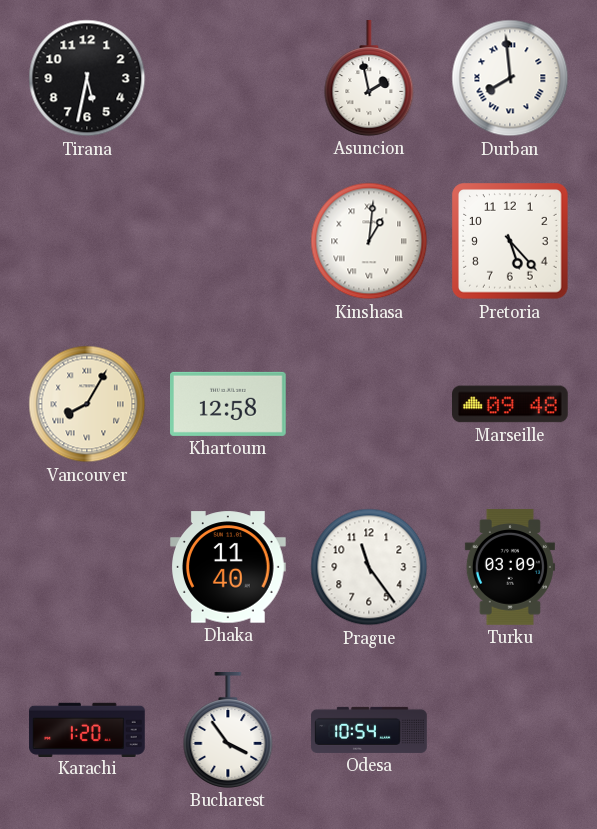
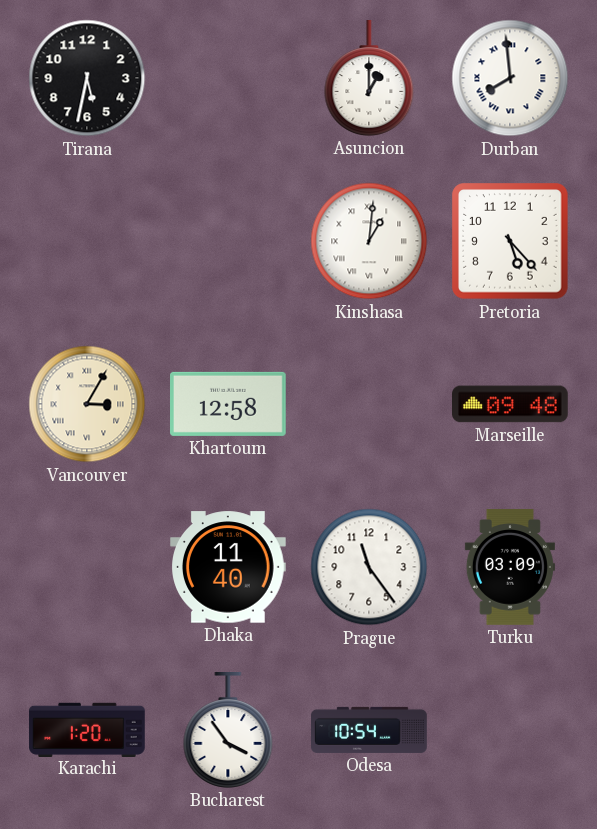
Asuncion: 1:58 -> 1:00
Vancouver: 8:05 -> 3:05
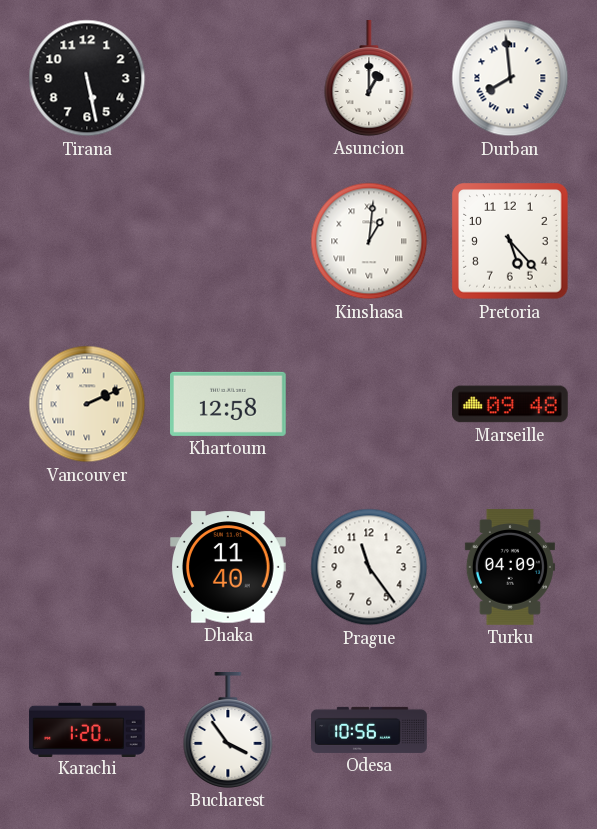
Tirana: 5:32 -> 5:28
Vancouver: 3:05 -> 2:11
Turku: 03:09 -> 04:09
Odesa: 10:54 -> 10:56
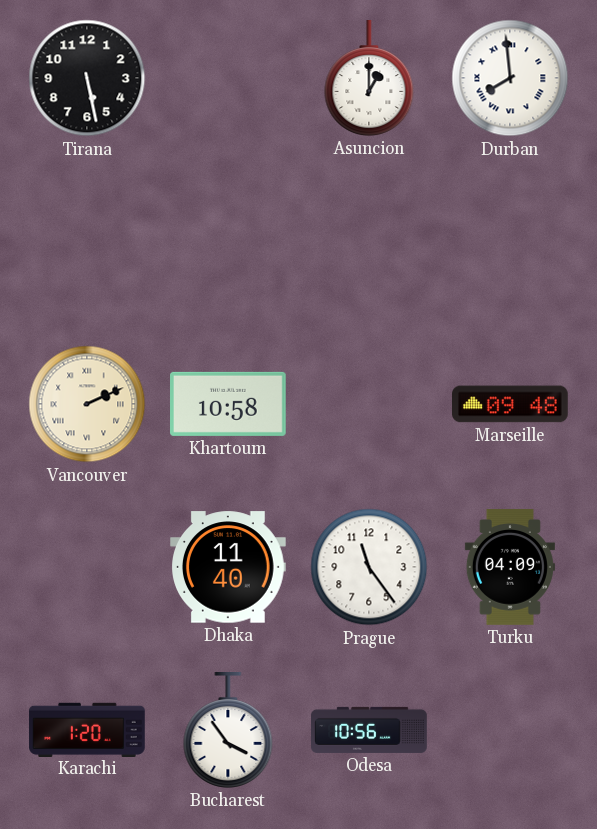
Kinshasa: 1:01 -> none
Pretoria: 5:23 -> none
Khartoum: 12:58 -> 10:58
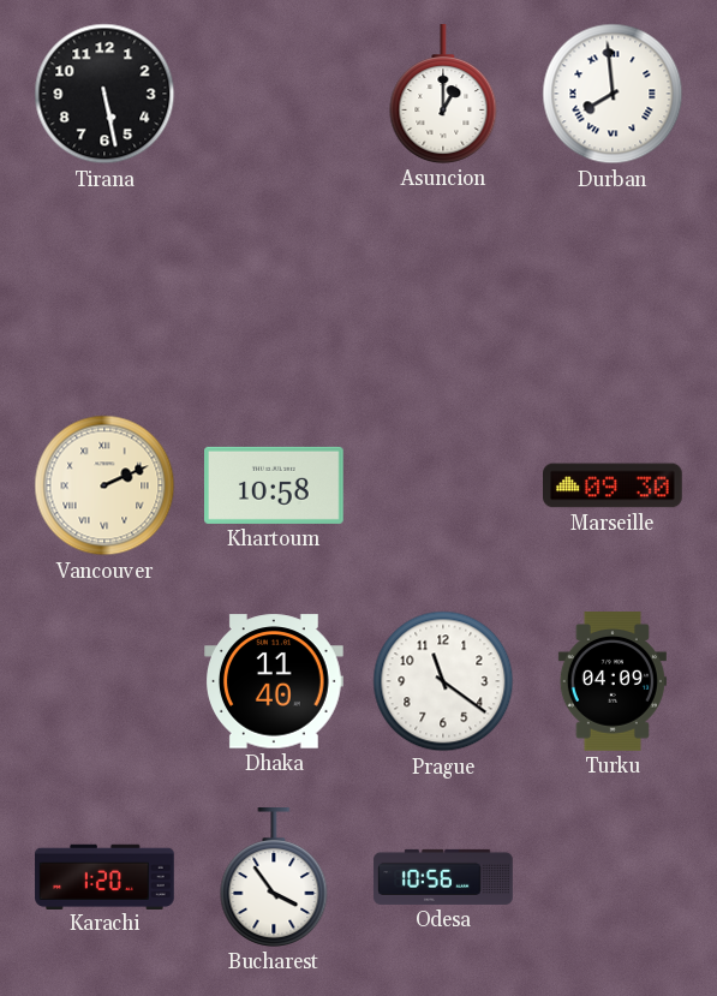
Marseille: 09:48 -> 09:30
Prague: 11:24 -> 11:21
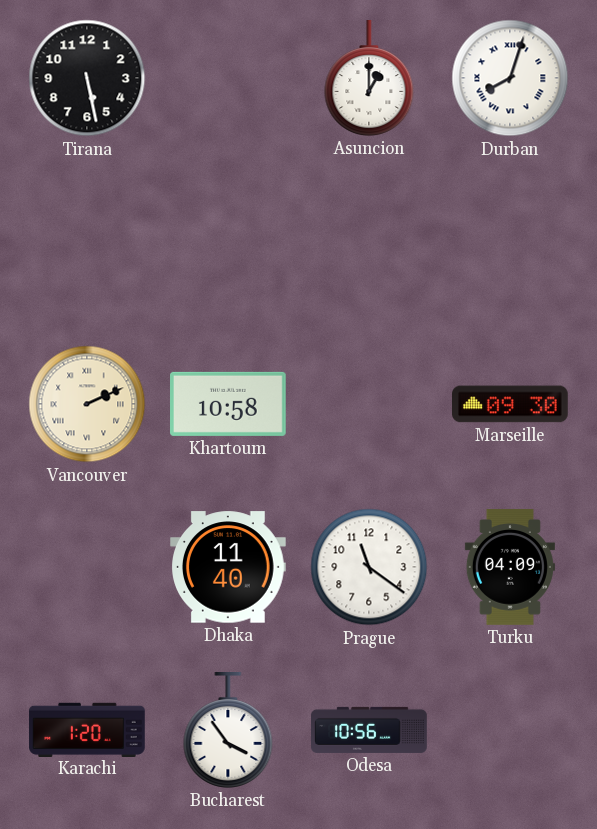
Durban: 7:59 -> 8:03
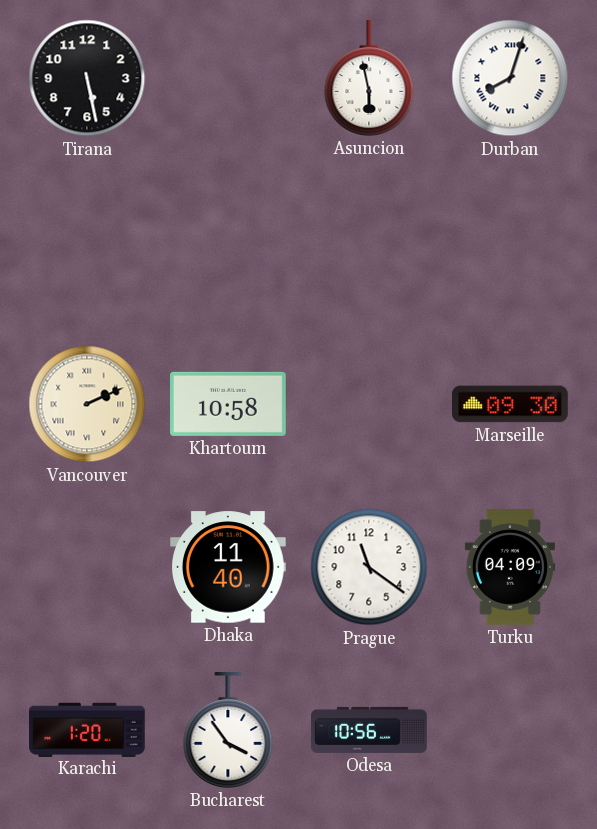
Asuncion: 1:00 -> 5:58
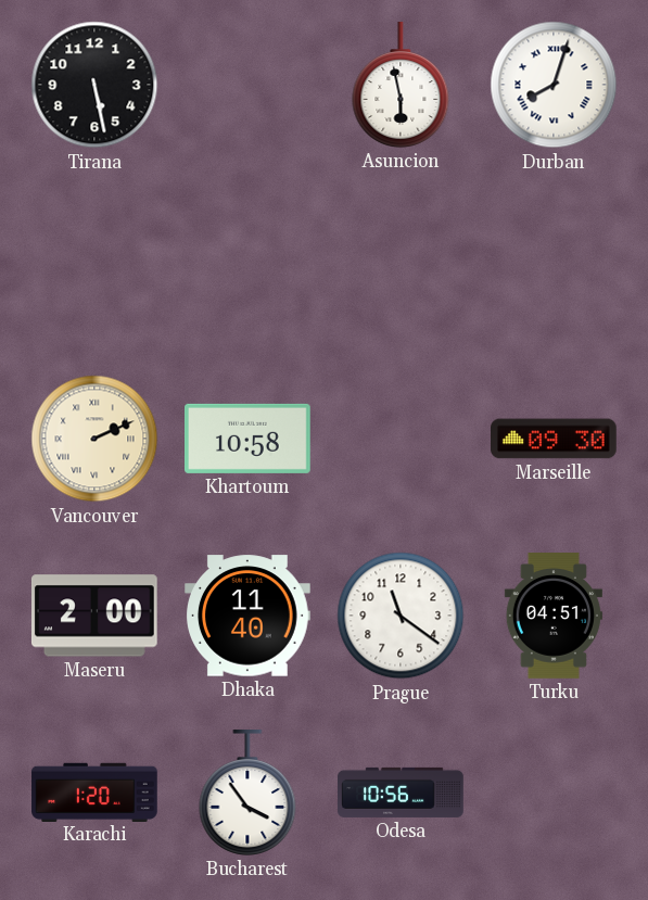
Maseru: none -> 2:00
Turku: 04:09 -> 04:51
